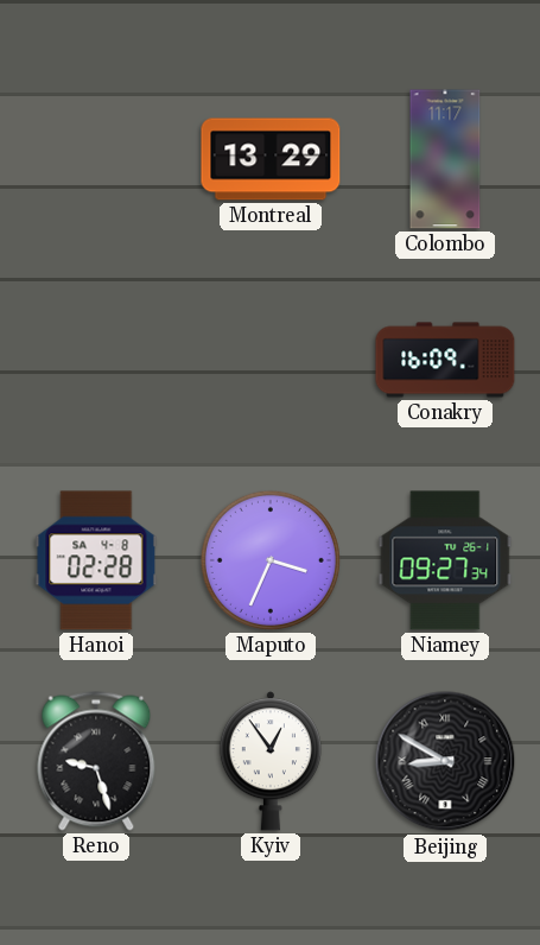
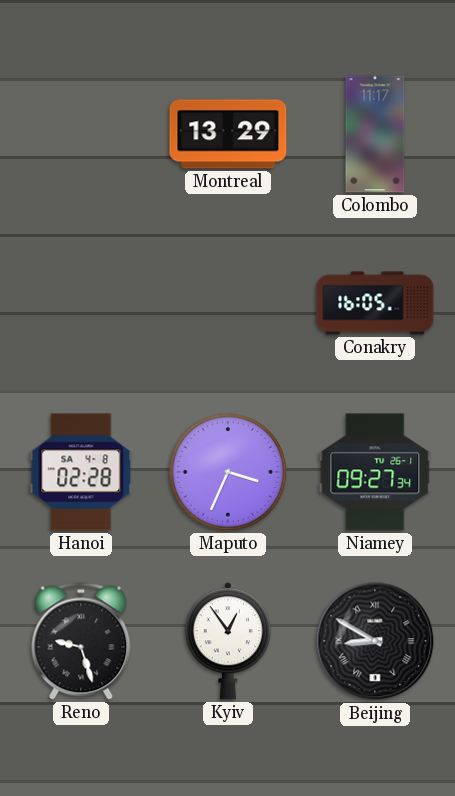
Conakry: 16:09 -> 16:05
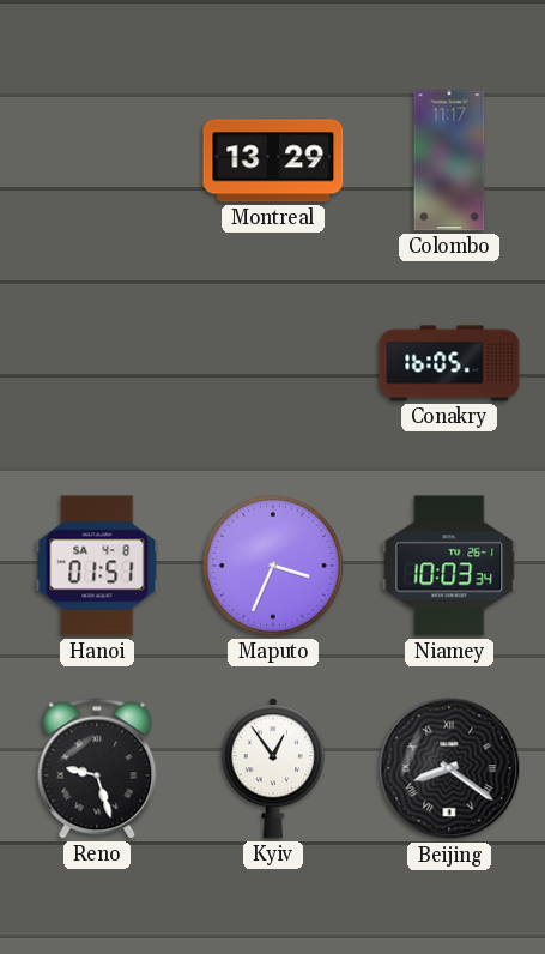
Hanoi: 02:28 -> 01:51
Niamey: 09:27 -> 10:03
Beijing: 8:50 -> 8:21
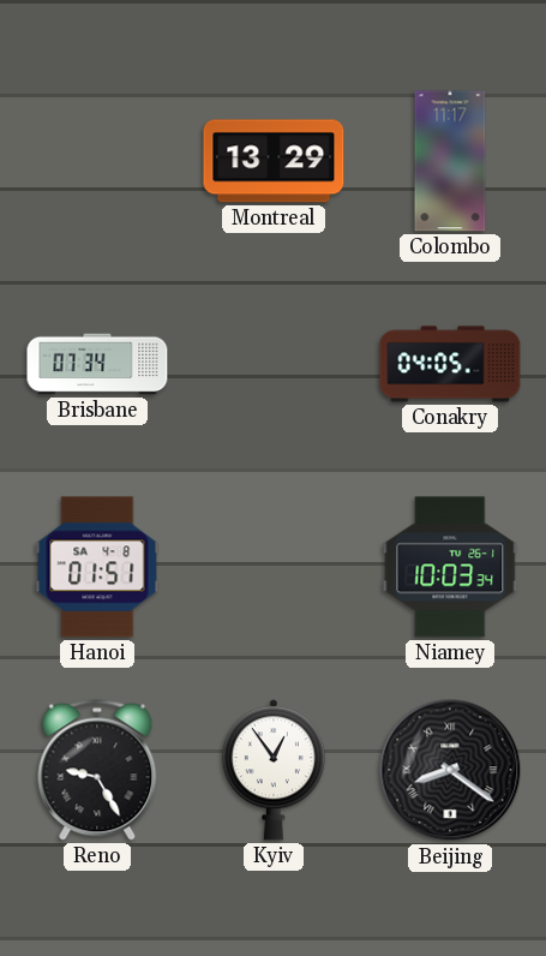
Brisbane: none -> 07:34
Conakry: 16:05 -> 04:05
Maputo: 3:34 -> none
Reno: 9:27 -> 9:25
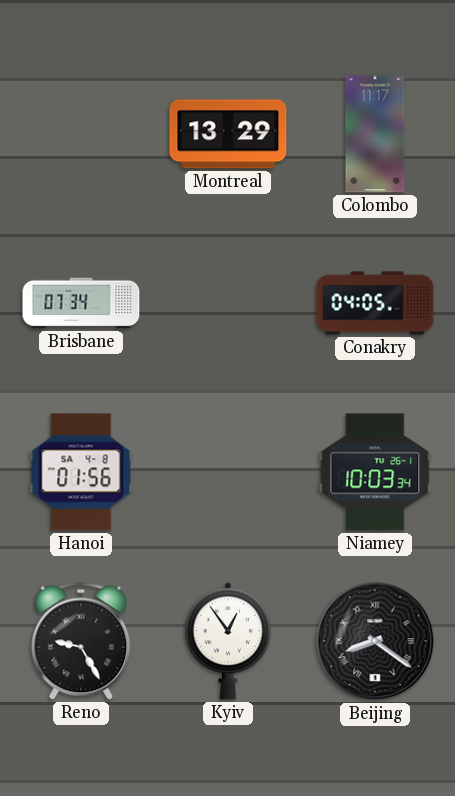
Hanoi: 01:51 -> 01:56
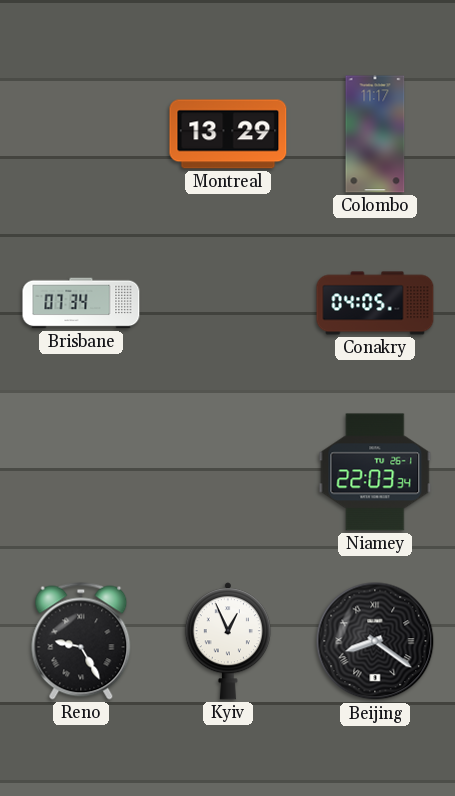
Hanoi: 01:56 -> none
Niamey: 10:03 -> 22:03
Kyiv: 12:54 -> 12:56
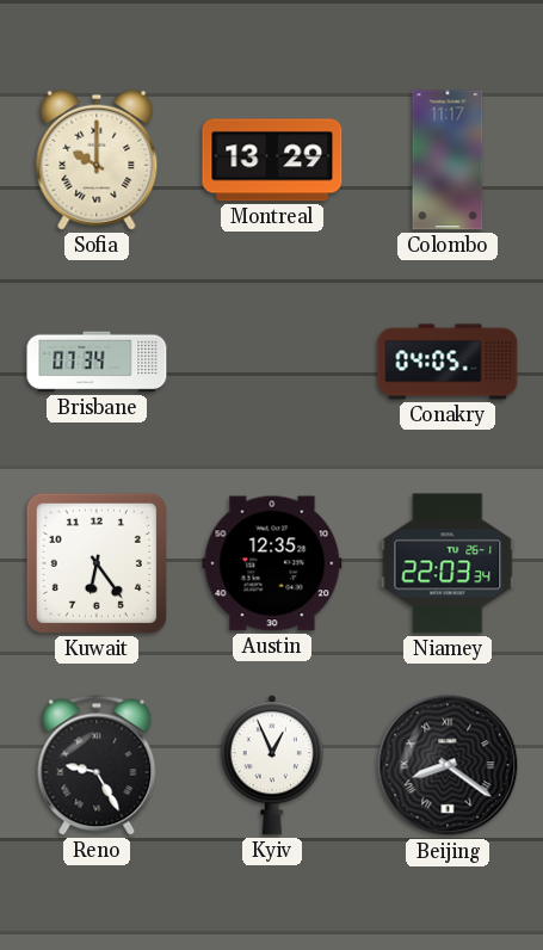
Sofia: none -> 10:00
Kuwait: none -> 6:24
Austin: none -> 12:35
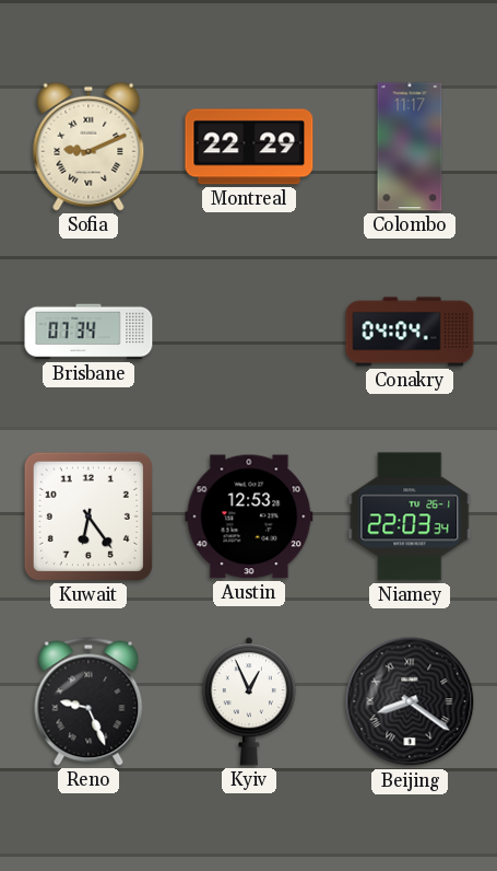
Sofia: 10:00 -> 9:11
Montreal: 13:29 -> 22:29
Conakry: 04:05 -> 04:04
Austin: 12:35 -> 12:53
Reno: 9:25 -> 9:26
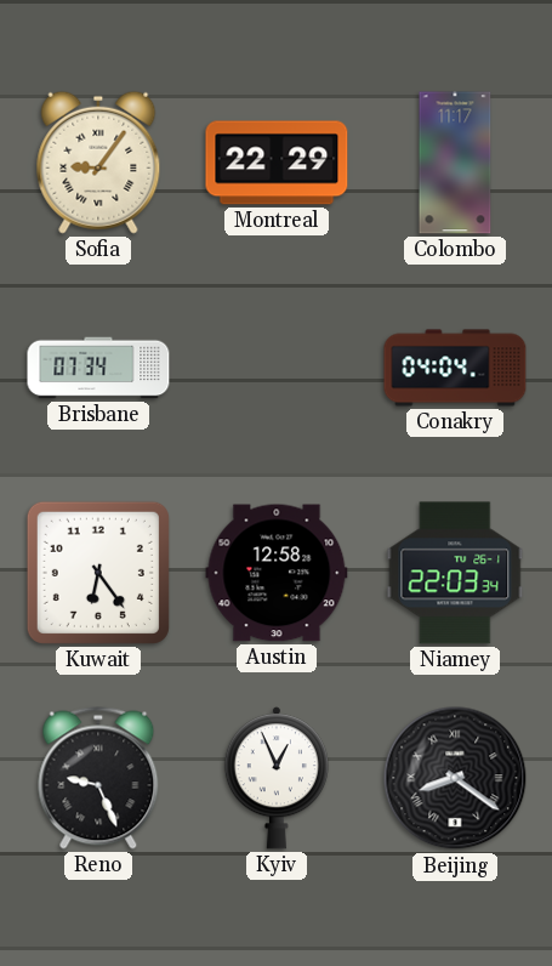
Sofia: 9:11 -> 9:06
Austin: 12:53 -> 12:58
